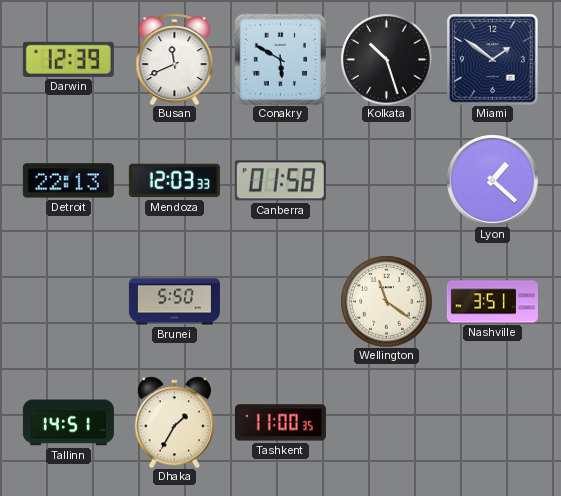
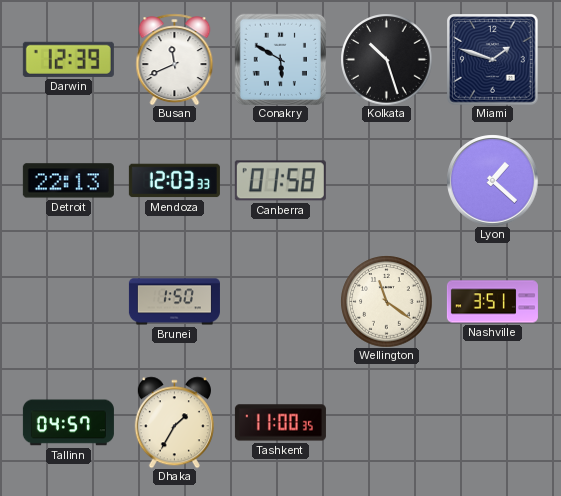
Miami: 1:51 -> 1:48
Brunei: 5:50 -> 1:50
Tallinn: 14:51 -> 04:57
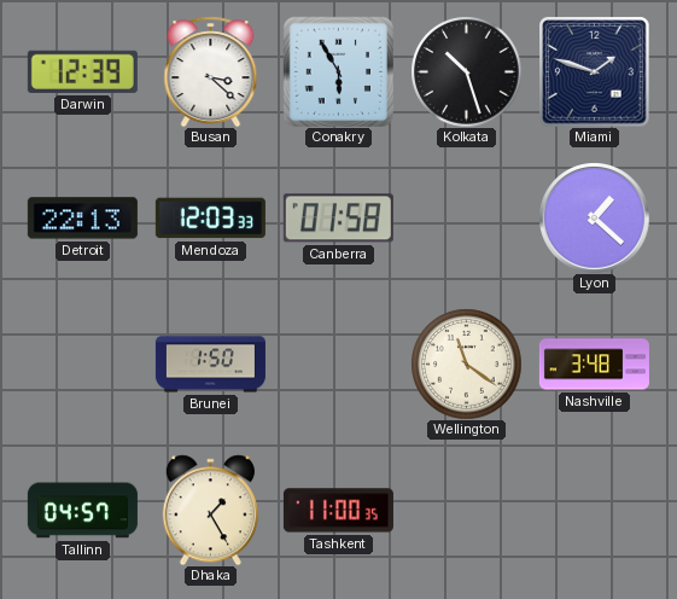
Busan: 11:41 -> 3:22
Conakry: 5:50 -> 5:55
Nashville: 3:51 -> 3:48
Dhaka: 1:35 -> 1:25
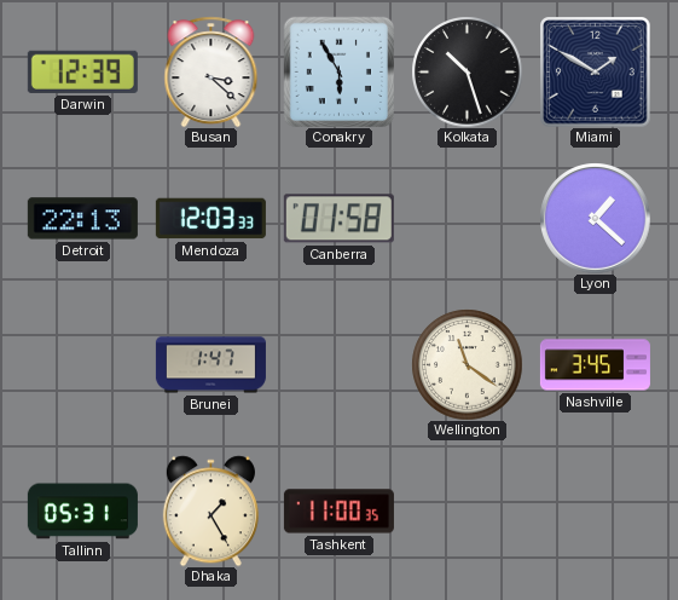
Miami: 1:48 -> 1:50
Brunei: 1:50 -> 1:47
Nashville: 3:48 -> 3:45
Tallinn: 04:57 -> 05:31
